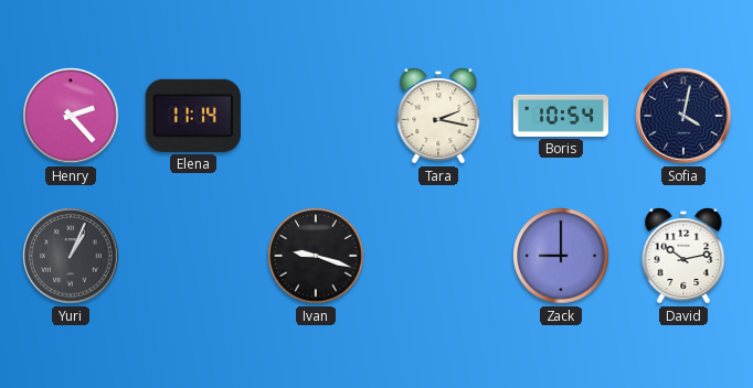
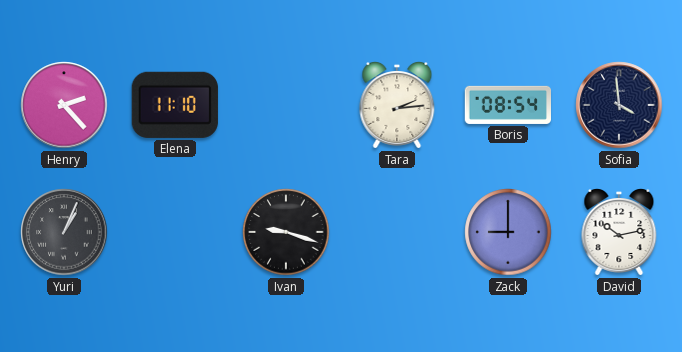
Elena: 11:14 -> 11:10
Tara: 2:17 -> 2:14
Boris: 10:54 -> 08:54
Sofia: 4:02 -> 3:59
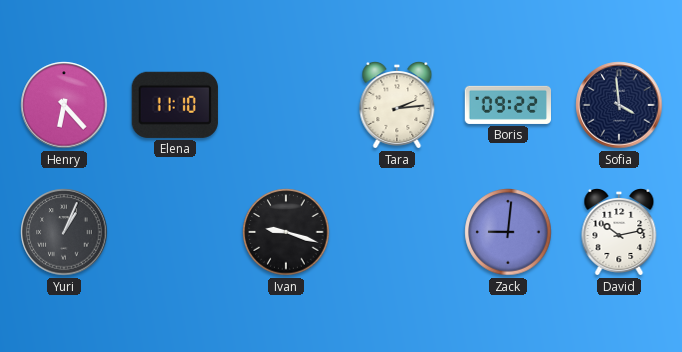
Henry: 2:23 -> 6:23
Boris: 08:54 -> 09:22
Zack: 9:00 -> 9:01
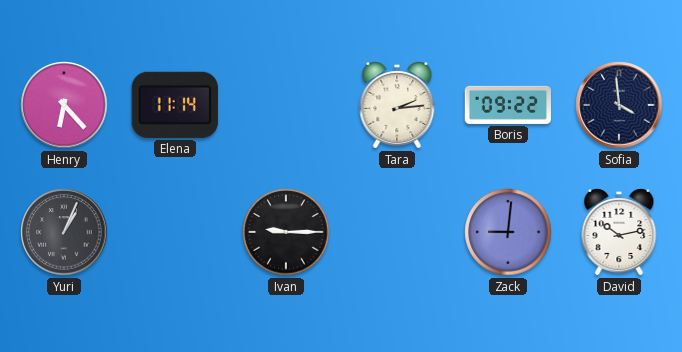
Elena: 11:10 -> 11:14
Ivan: 9:18 -> 9:15
